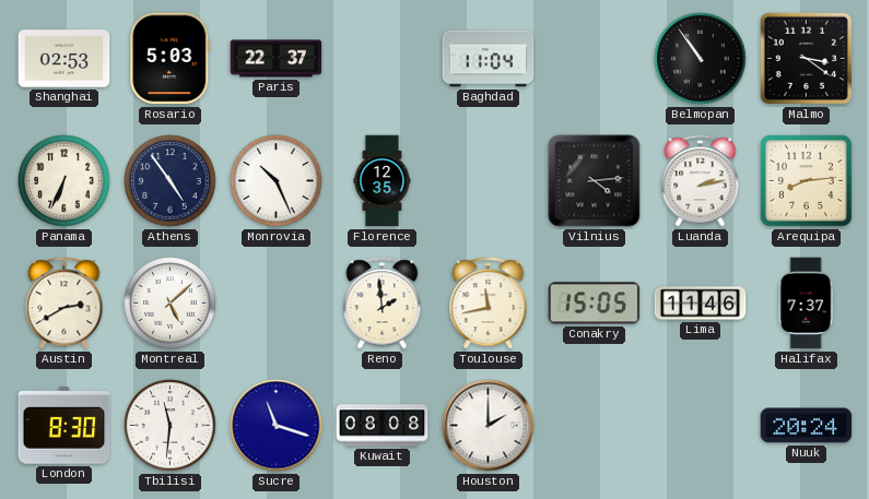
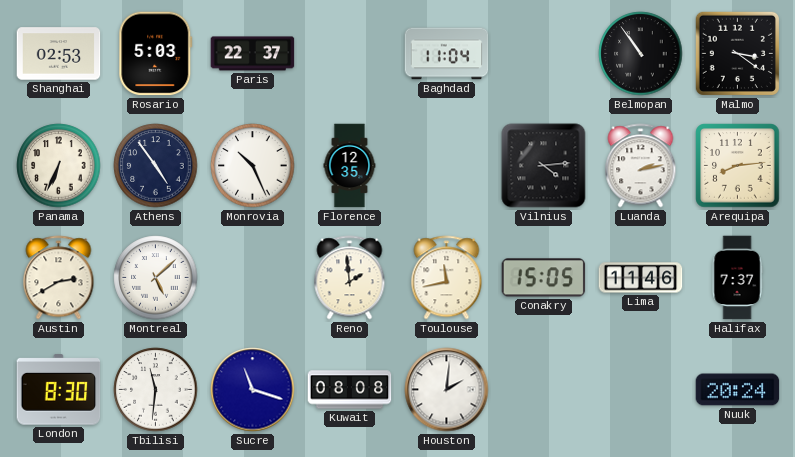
Houston: 2:00 -> 2:01
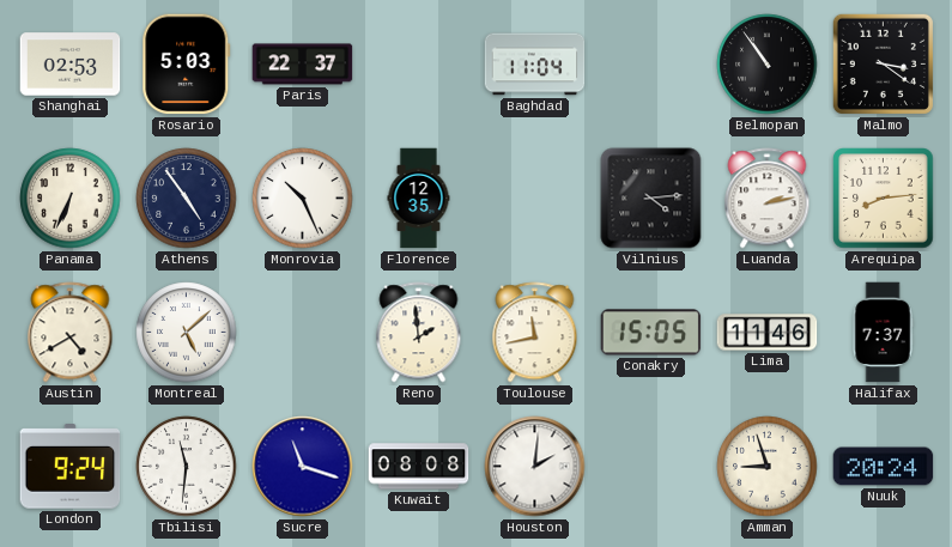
Austin: 2:40 -> 4:40
London: 8:30 -> 9:24
Amman: none -> 8:57
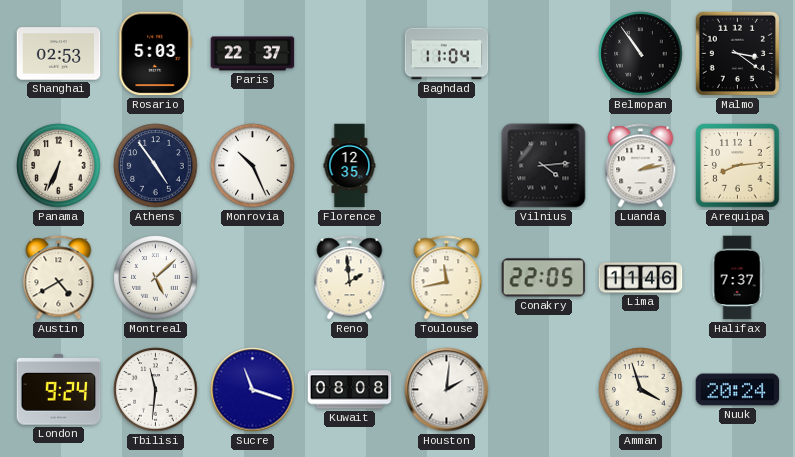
Conakry: 15:05 -> 22:05
Amman: 8:57 -> 3:57
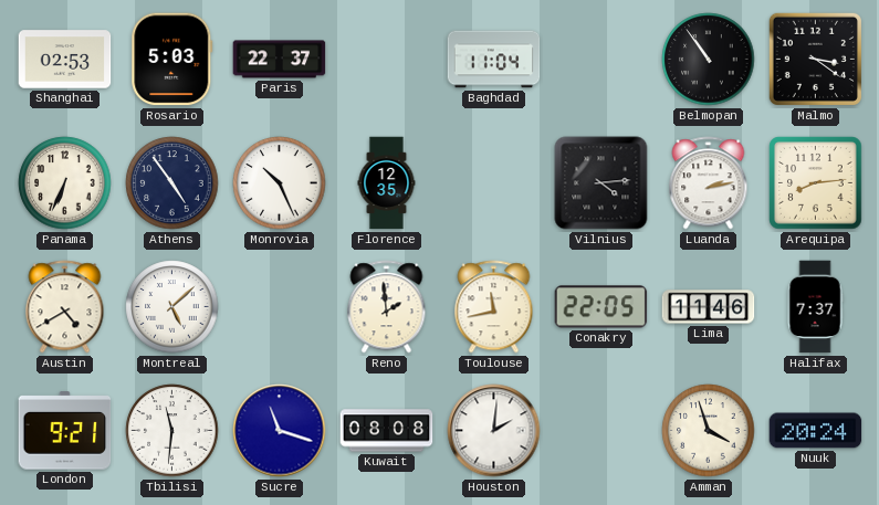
London: 9:24 -> 9:21
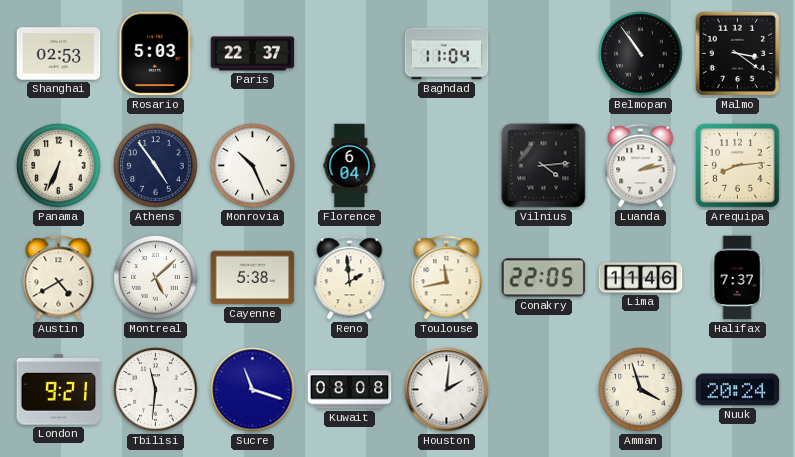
Florence: 12:35 -> 6:04
Cayenne: none -> 5:38
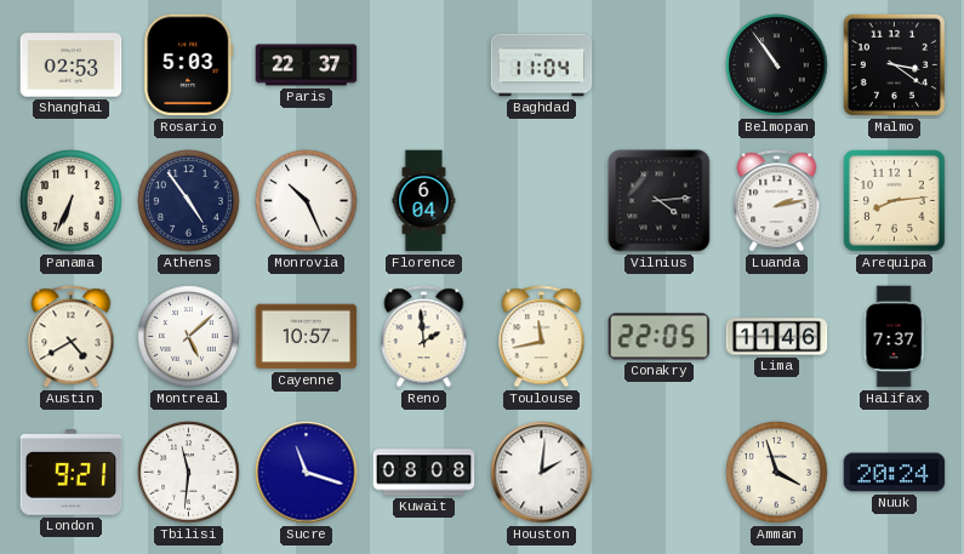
Cayenne: 5:38 -> 10:57
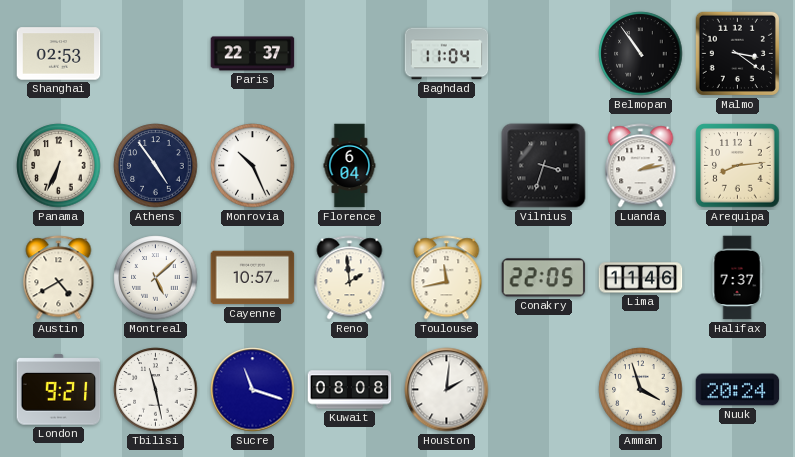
Rosario: 5:03 -> none
Vilnius: 4:14 -> 3:33
Tbilisi: 11:31 -> 11:28
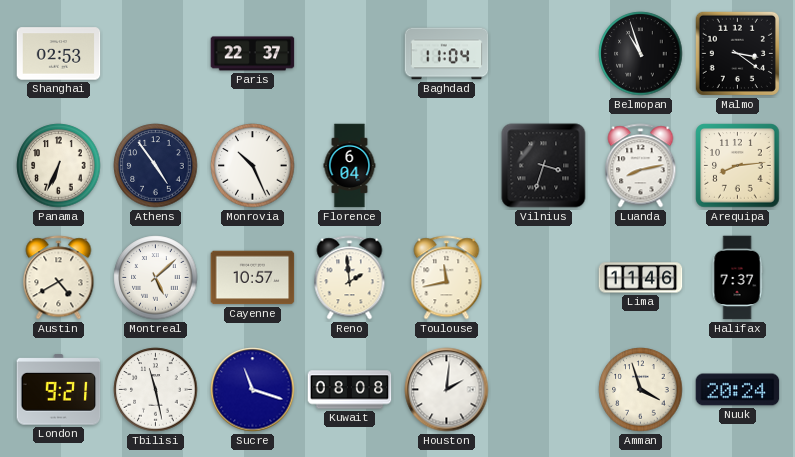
Belmopan: 10:54 -> 10:57
Luanda: 2:13 -> 8:13
Conakry: 22:05 -> none
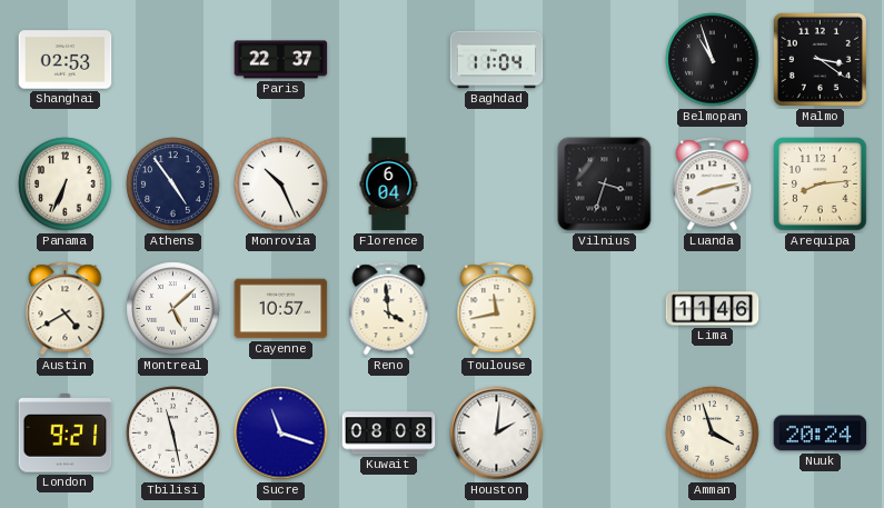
Reno: 1:59 -> 3:59
Halifax: 7:37 -> none
